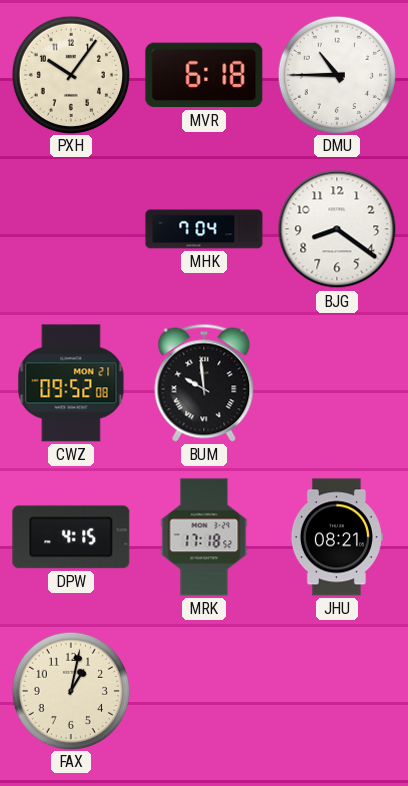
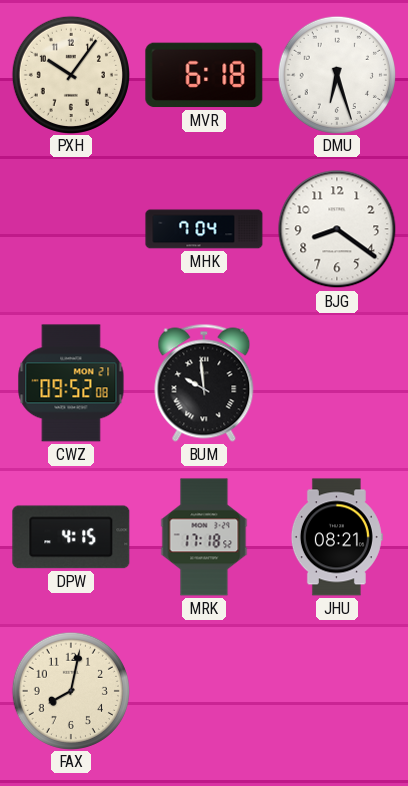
DMU: 10:45 -> 6:27
FAX: 1:02 -> 8:02
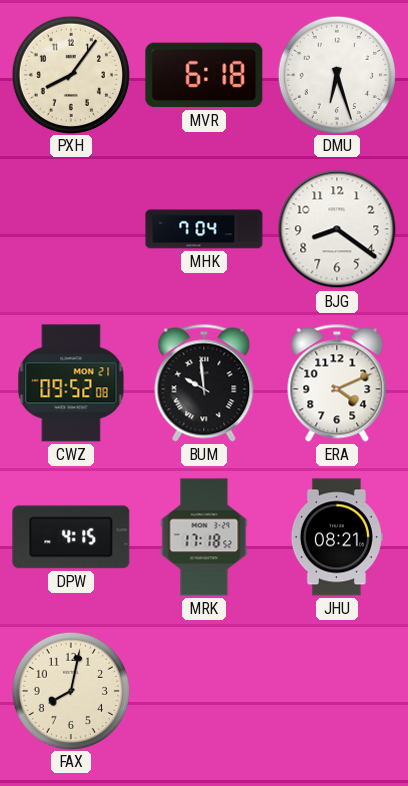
PXH: 10:06 -> 8:06
ERA: none -> 4:11
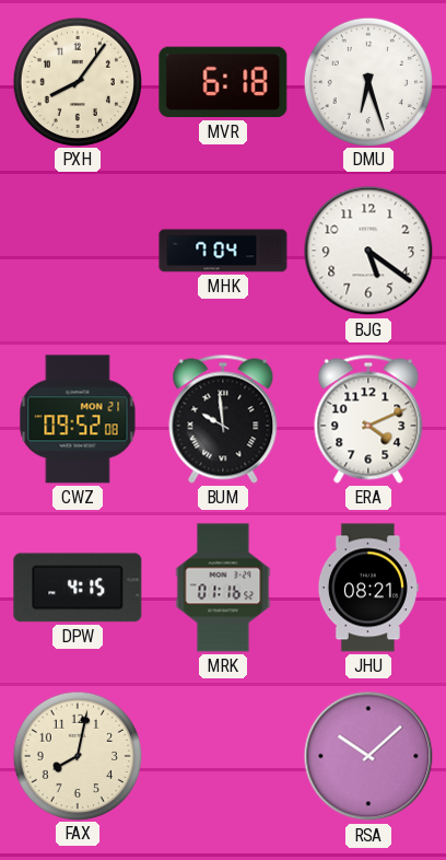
BJG: 8:21 -> 5:21
MRK: 17:18 -> 01:16
RSA: none -> 10:08
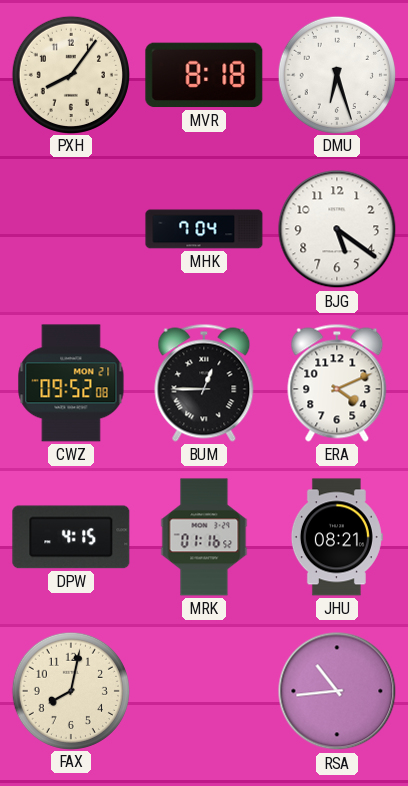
MVR: 6:18 -> 8:18
BUM: 9:59 -> 12:45
RSA: 10:08 -> 10:44
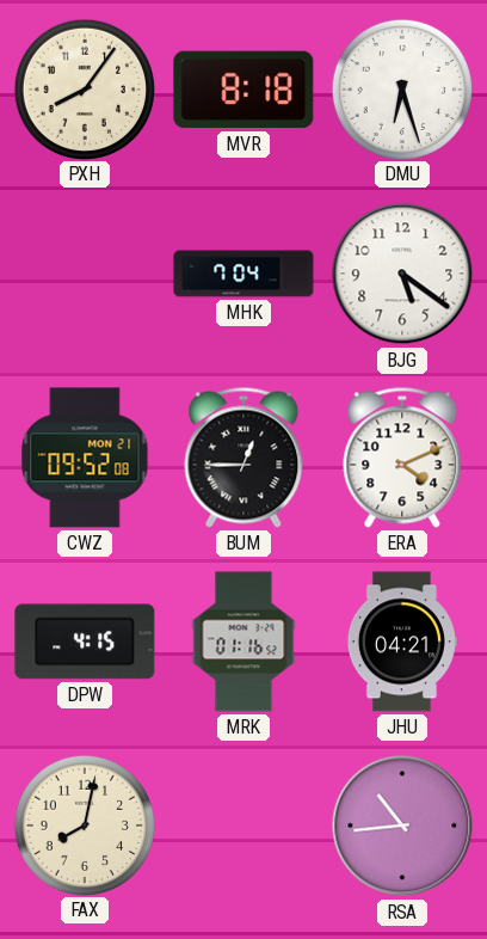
JHU: 08:21 -> 04:21
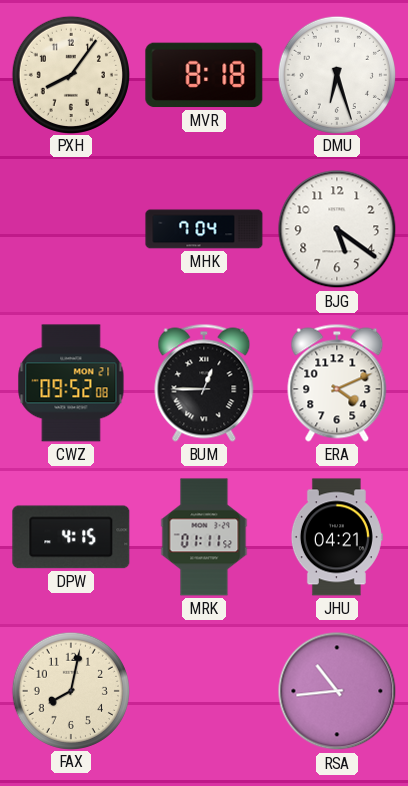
MRK: 01:16 -> 01:11
